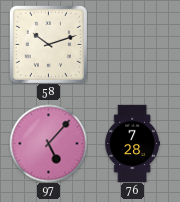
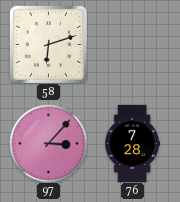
58: 10:12 -> 6:12
97: 5:07 -> 3:07
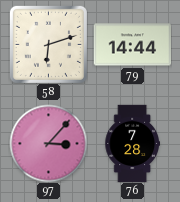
79: none -> 14:44
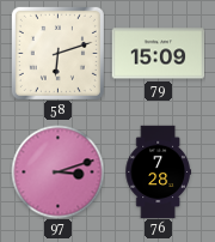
79: 14:44 -> 15:09
97: 3:07 -> 3:12
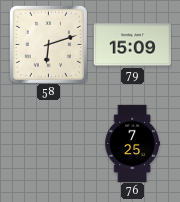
97: 3:12 -> none
76: 7:28 -> 7:25
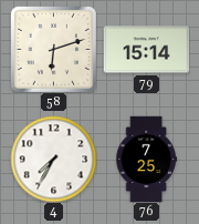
79: 15:09 -> 15:14
4: none -> 7:35
